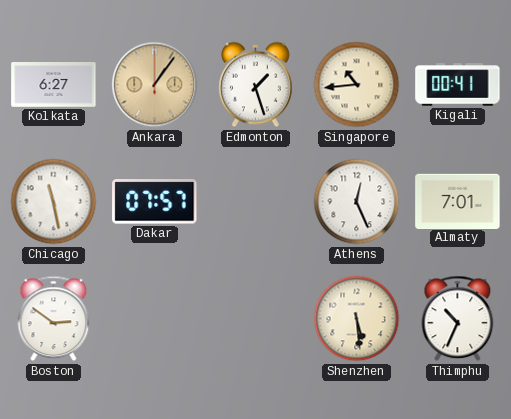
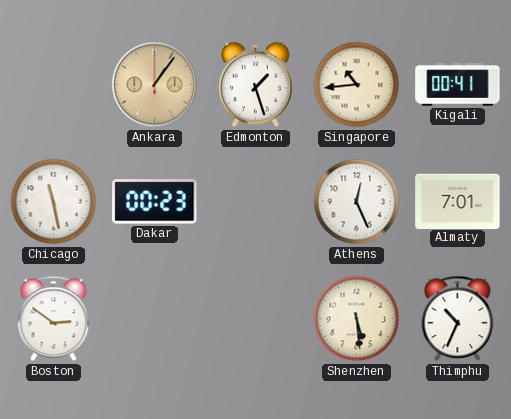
Kolkata: 6:27 -> none
Dakar: 07:57 -> 00:23
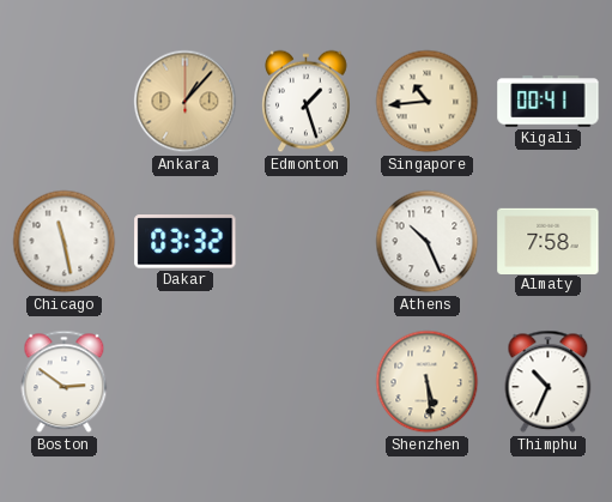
Ankara: 1:06 -> 1:07
Dakar: 00:23 -> 03:32
Athens: 12:26 -> 10:26
Almaty: 7:01 -> 7:58
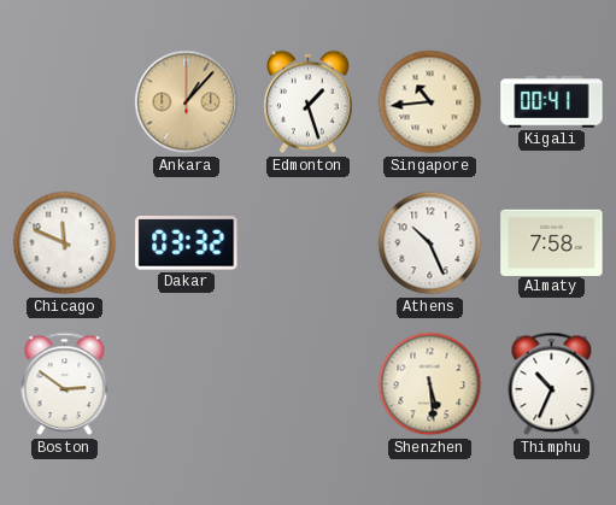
Chicago: 11:28 -> 11:49
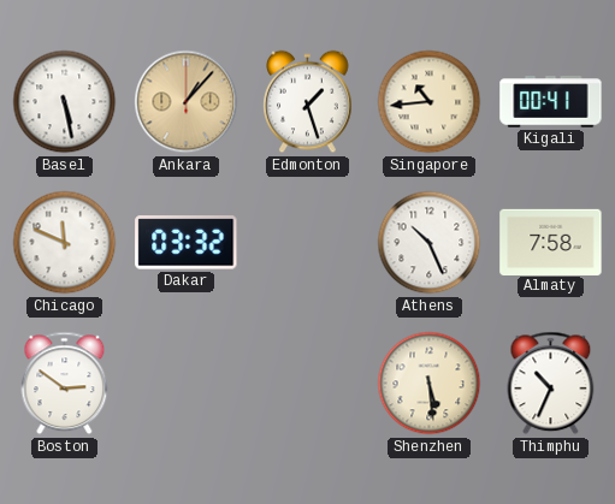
Basel: none -> 5:28
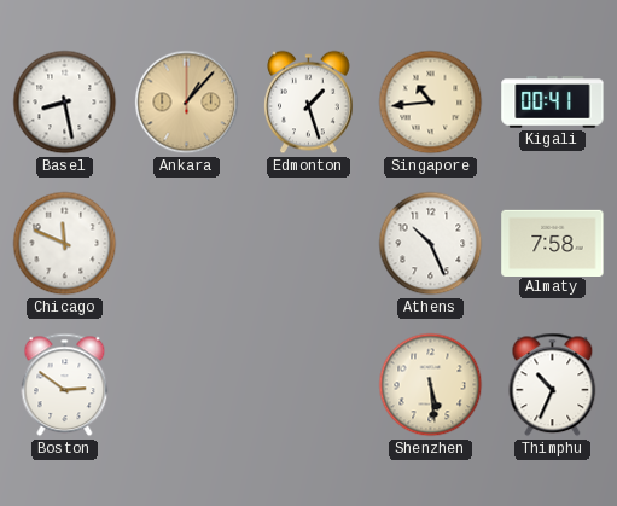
Basel: 5:28 -> 8:28
Dakar: 03:32 -> none
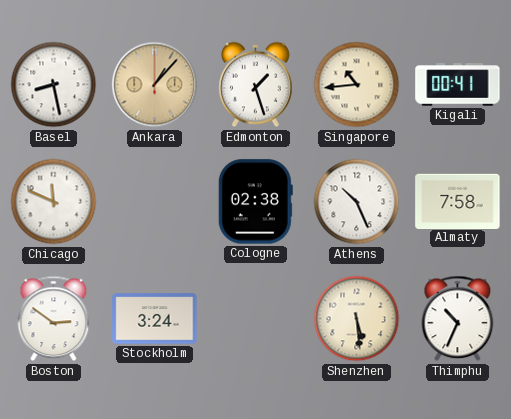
Cologne: none -> 02:38
Stockholm: none -> 3:24
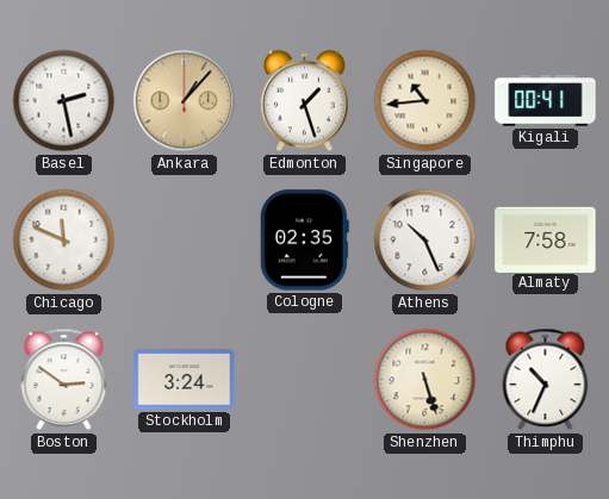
Basel: 8:28 -> 2:28
Cologne: 02:38 -> 02:35
Shenzhen: 5:29 -> 5:27
